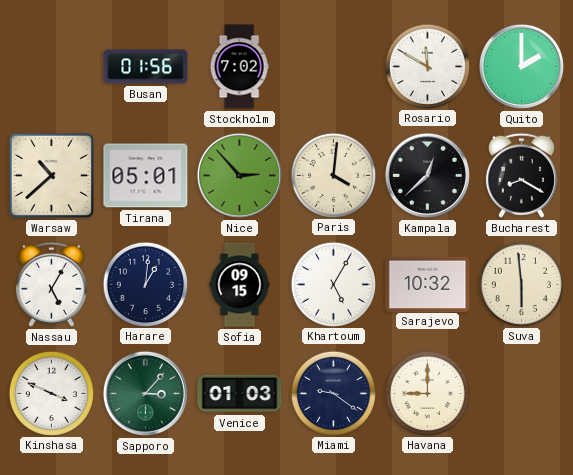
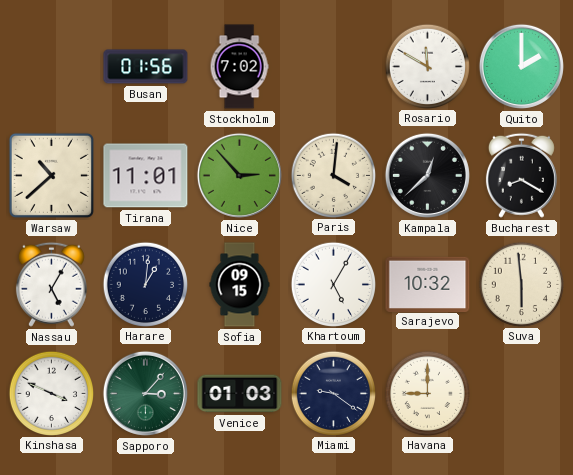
Tirana: 05:01 -> 11:01
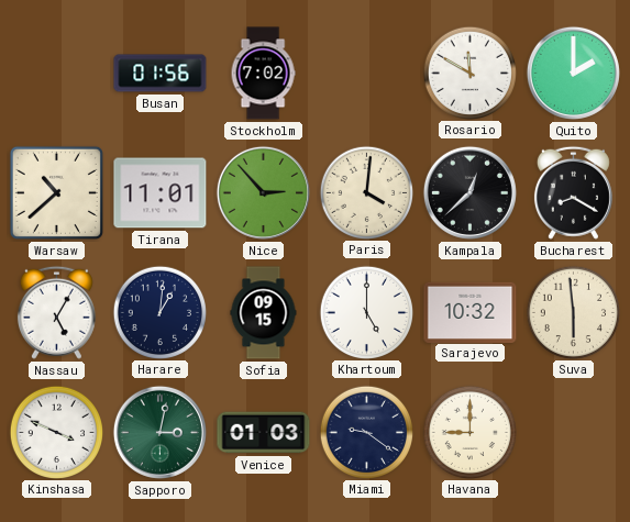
Khartoum: 5:05 -> 5:00
Sapporo: 3:07 -> 3:02
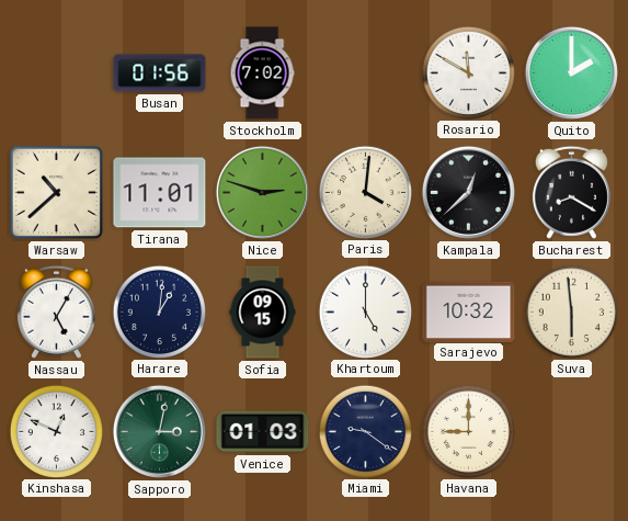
Nice: 2:53 -> 2:48
Kinshasa: 3:49 -> 12:49
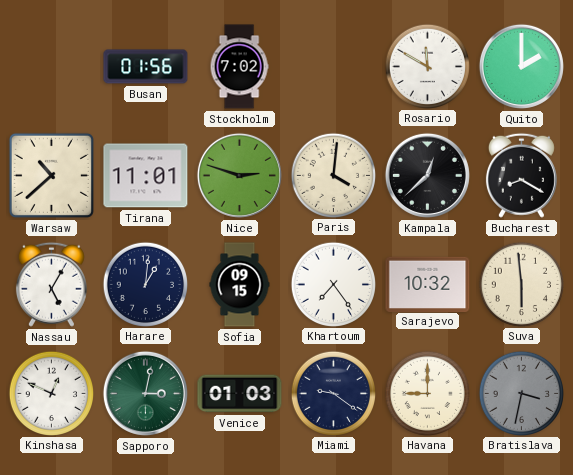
Khartoum: 5:00 -> 7:24
Bratislava: none -> 3:32
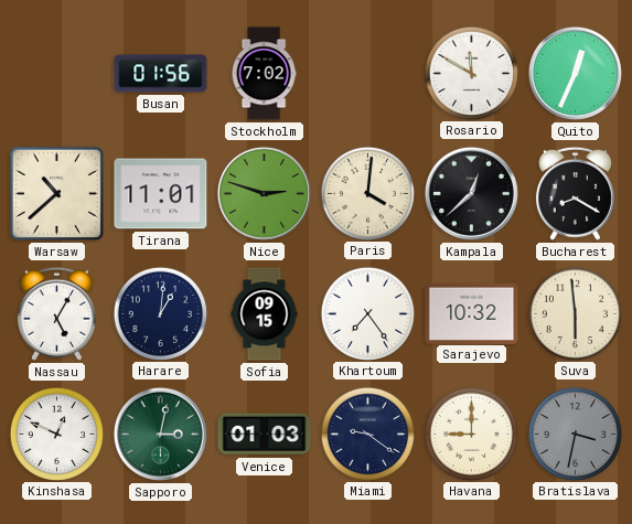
Quito: 2:00 -> 12:34
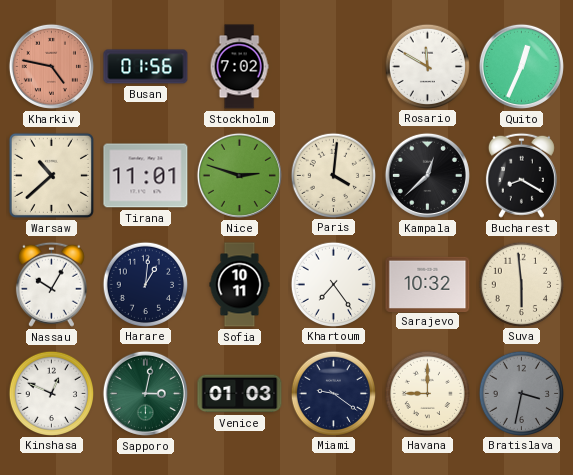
Kharkiv: none -> 4:47
Nassau: 5:05 -> 10:05
Sofia: 09:15 -> 10:11
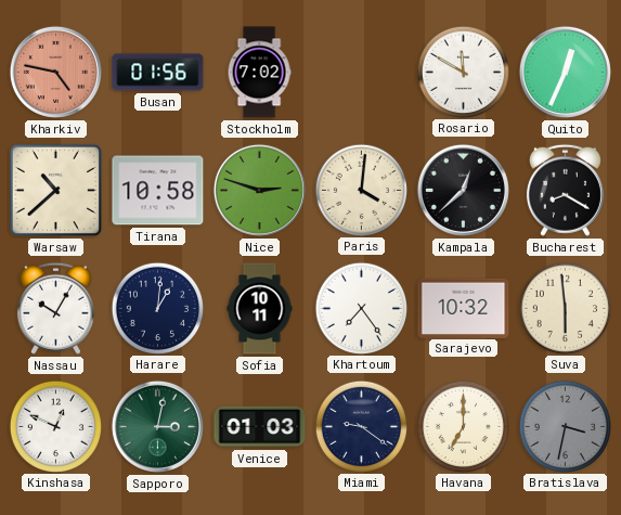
Tirana: 11:01 -> 10:58
Havana: 9:00 -> 7:00
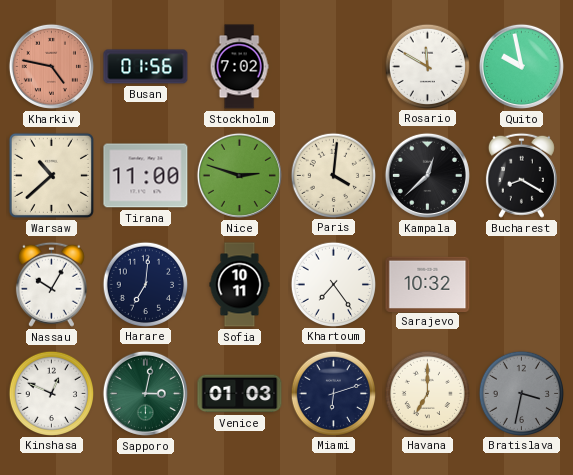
Quito: 12:34 -> 9:58
Tirana: 10:58 -> 11:00
Harare: 1:01 -> 7:01
Suva: 5:59 -> none
Miami: 9:21 -> 6:12
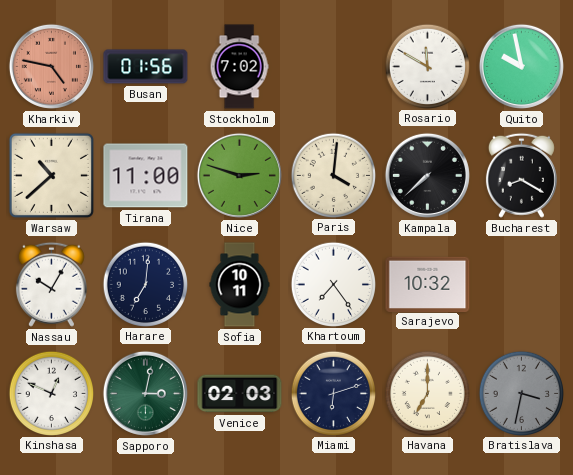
Kampala: 12:38 -> 7:38
Venice: 01:03 -> 02:03
